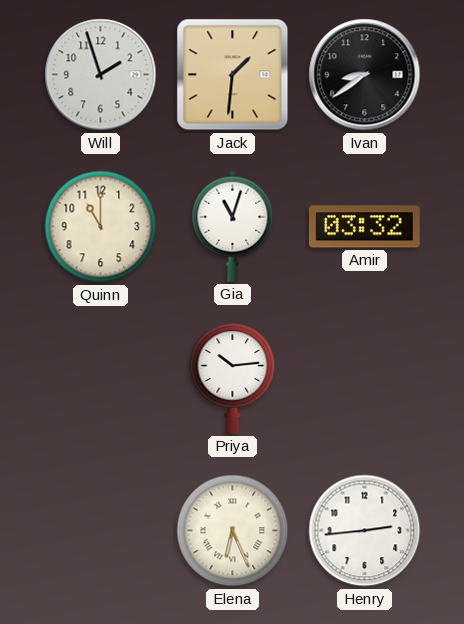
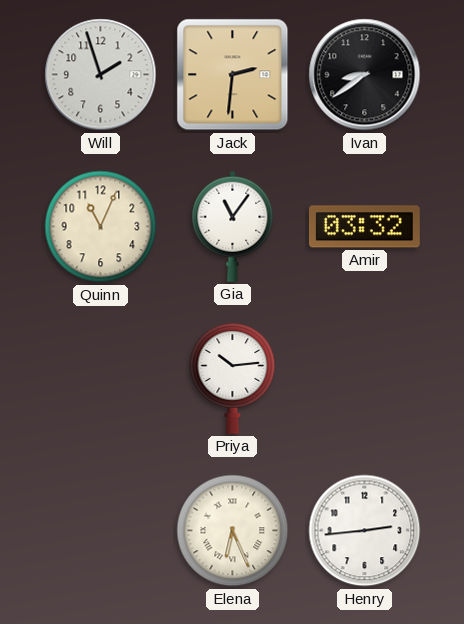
Jack: 1:31 -> 2:31
Quinn: 11:00 -> 11:04
Gia: 11:03 -> 11:06
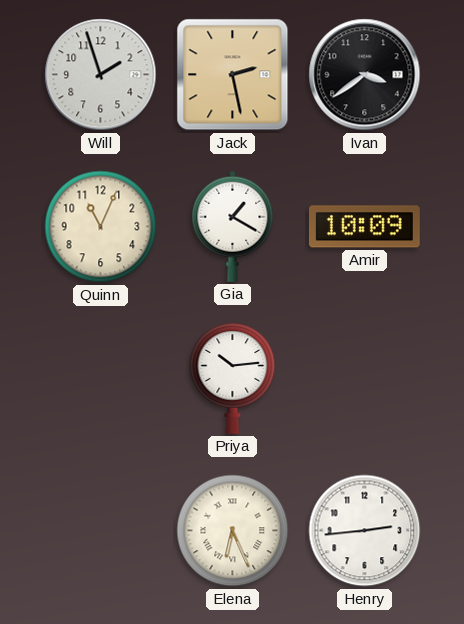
Jack: 2:31 -> 2:28
Ivan: 8:39 -> 3:39
Gia: 11:06 -> 1:20
Amir: 03:32 -> 10:09
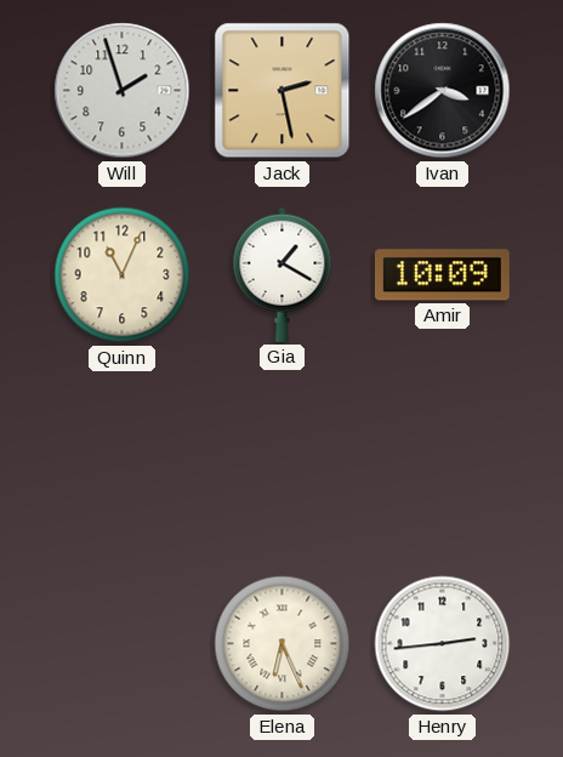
Priya: 10:14 -> none
